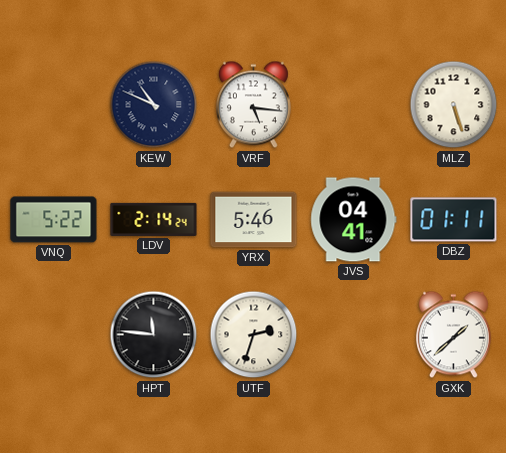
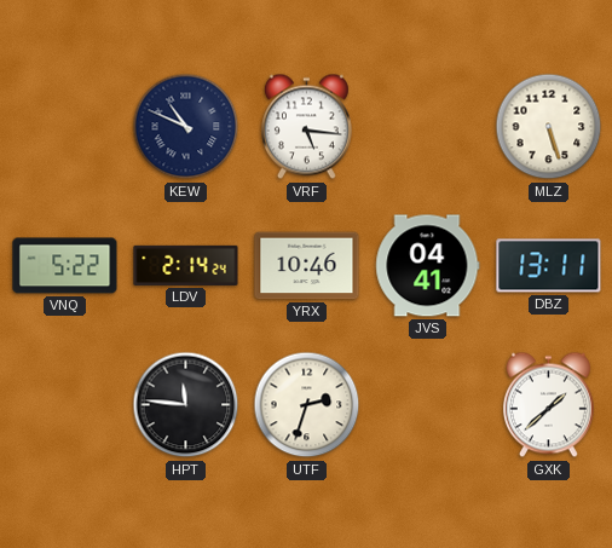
YRX: 5:46 -> 10:46
DBZ: 01:11 -> 13:11
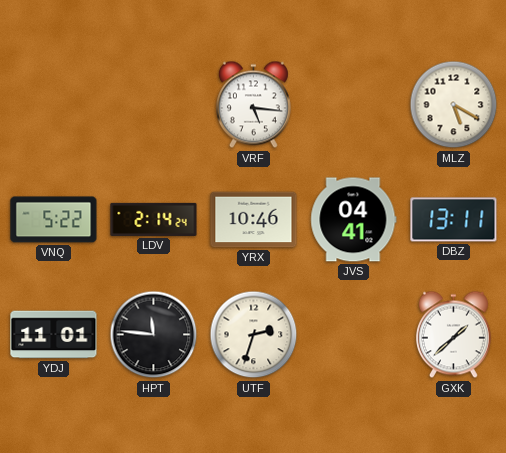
KEW: 10:49 -> none
MLZ: 5:27 -> 5:20
YDJ: none -> 11:01
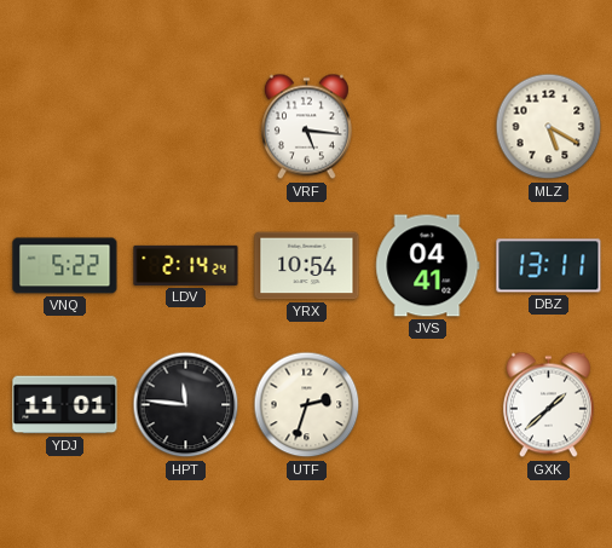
YRX: 10:46 -> 10:54
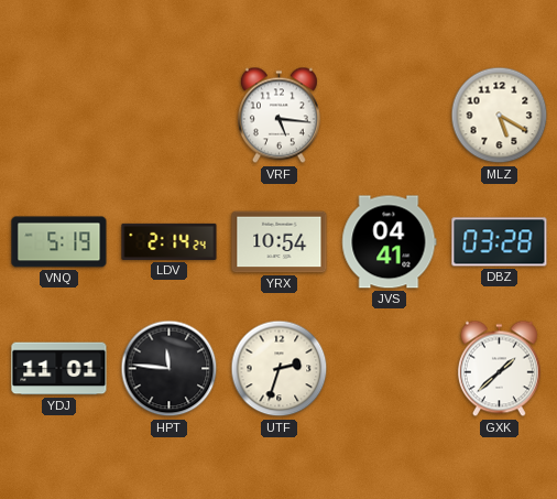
VNQ: 5:22 -> 5:19
DBZ: 13:11 -> 03:28
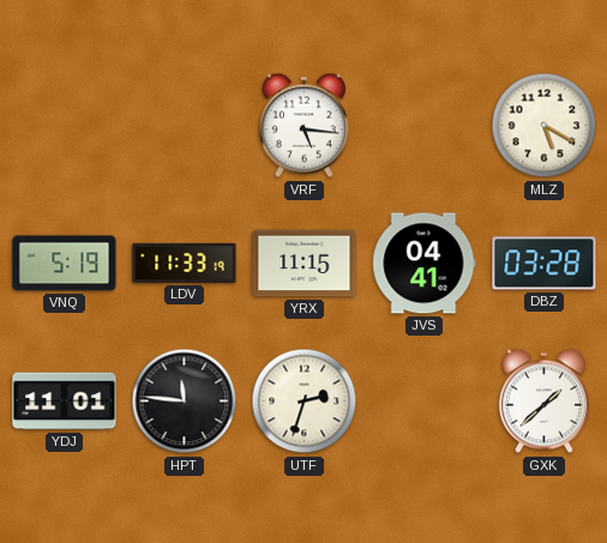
LDV: 2:14 -> 11:33
YRX: 10:54 -> 11:15
